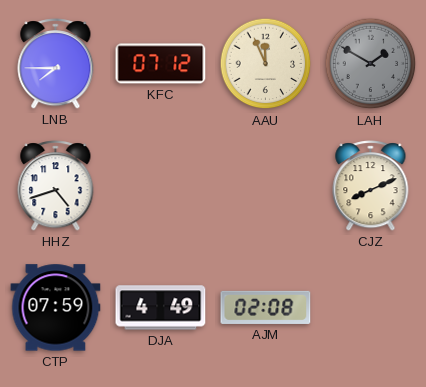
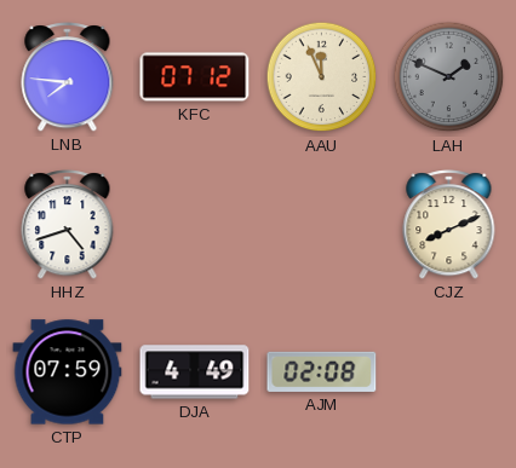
LNB: 7:45 -> 7:46
LAH: 1:50 -> 1:49
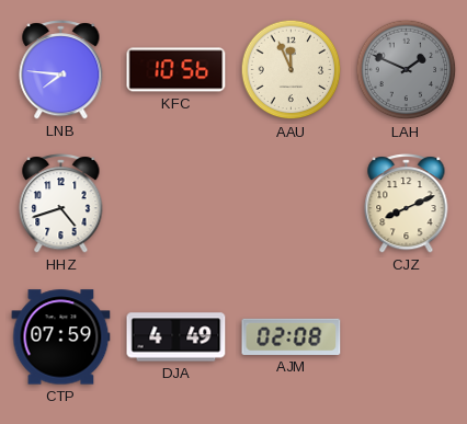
KFC: 07:12 -> 10:56
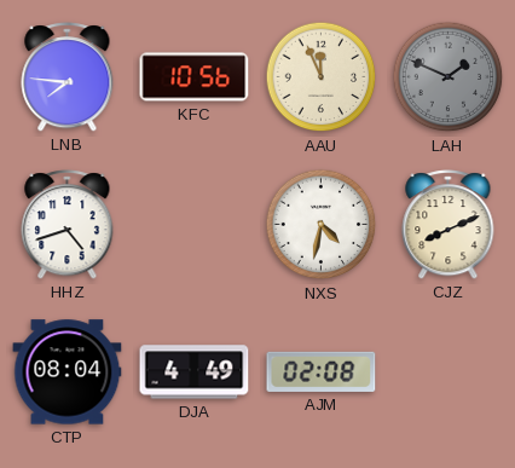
NXS: none -> 4:32
CTP: 07:59 -> 08:04
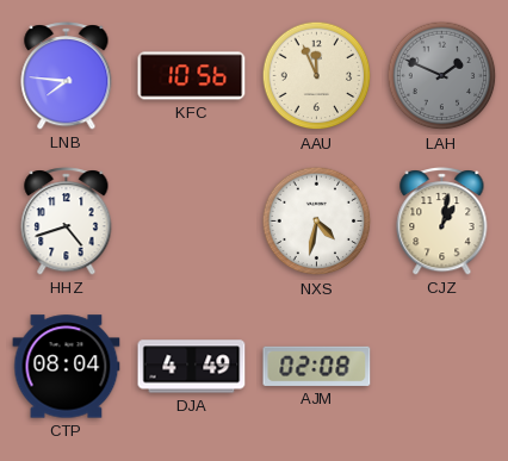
CJZ: 8:11 -> 1:02
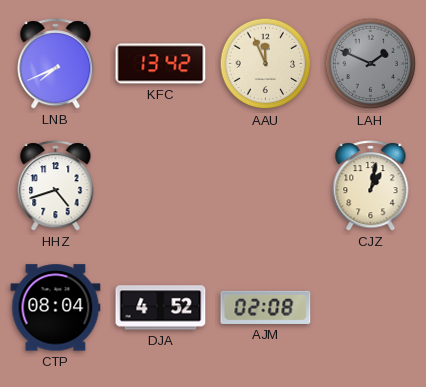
LNB: 7:46 -> 7:41
KFC: 10:56 -> 13:42
NXS: 4:32 -> none
DJA: 4:49 -> 4:52
